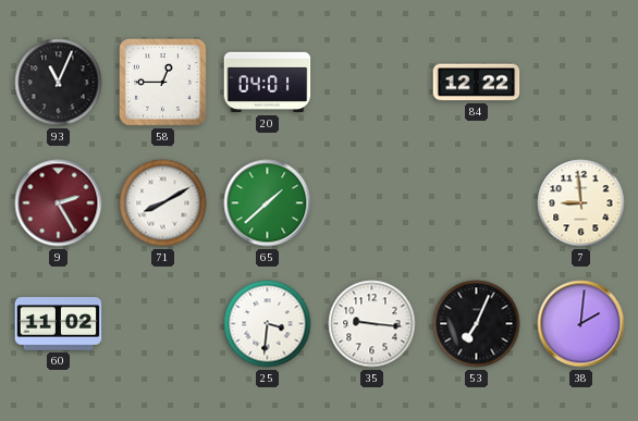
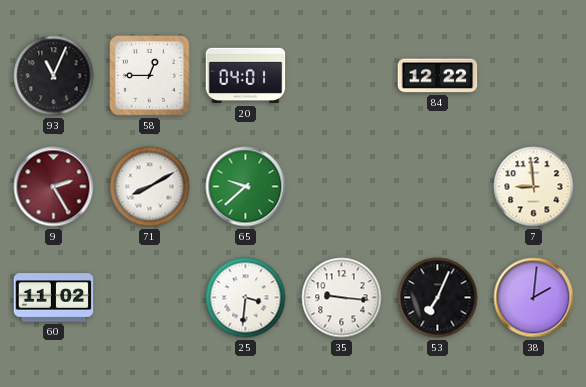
65: 1:38 -> 9:38
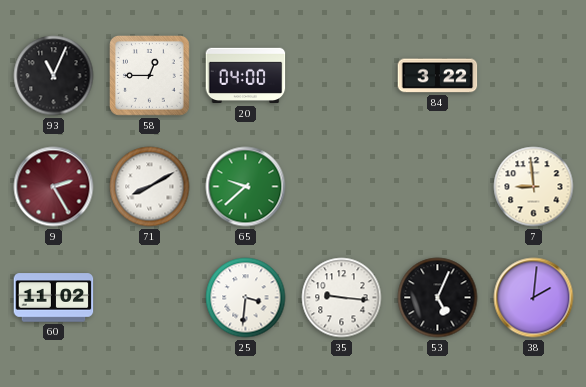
20: 04:01 -> 04:00
84: 12:22 -> 3:22
53: 7:04 -> 5:04
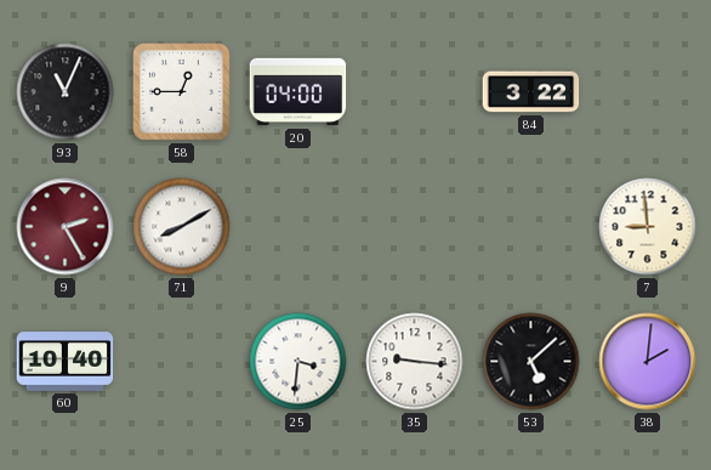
65: 9:38 -> none
60: 11:02 -> 10:40
53: 5:04 -> 5:08
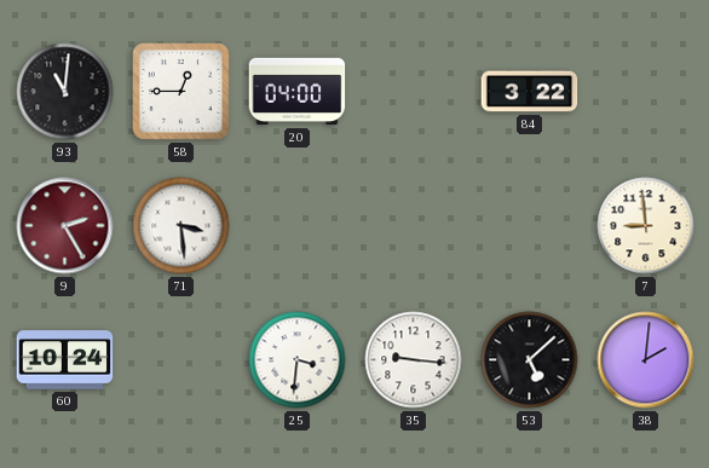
93: 11:04 -> 11:01
71: 8:10 -> 3:29
60: 10:40 -> 10:24
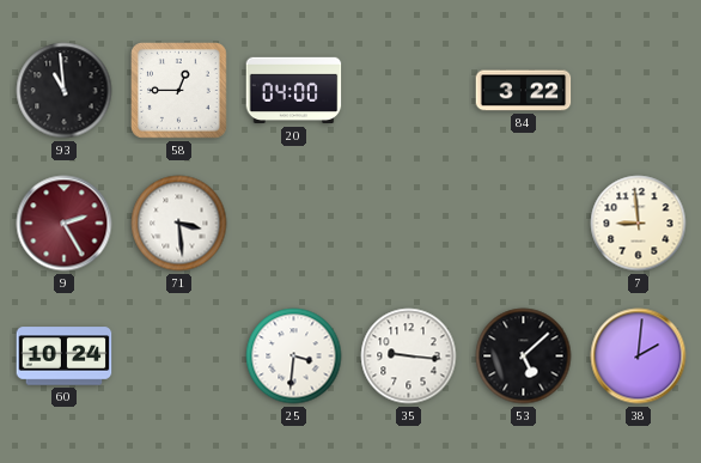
93: 11:01 -> 10:59
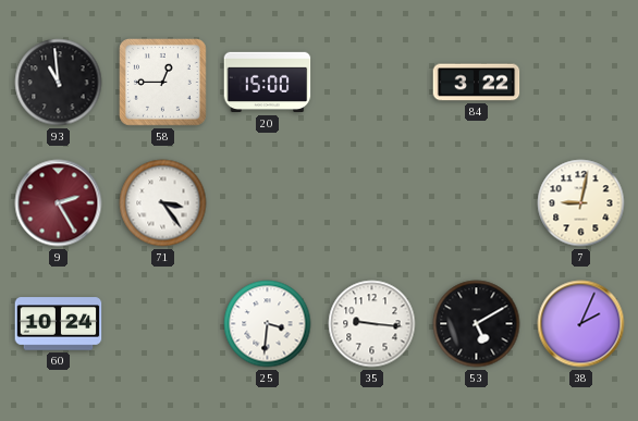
20: 04:00 -> 15:00
71: 3:29 -> 3:24
7: 8:59 -> 9:02
53: 5:08 -> 5:10
38: 2:01 -> 2:04
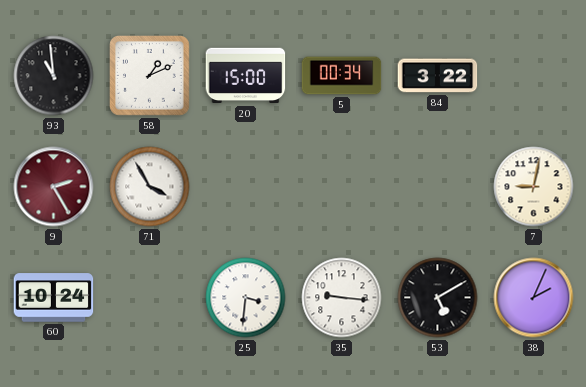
58: 12:45 -> 1:11
5: none -> 00:34
71: 3:24 -> 3:55
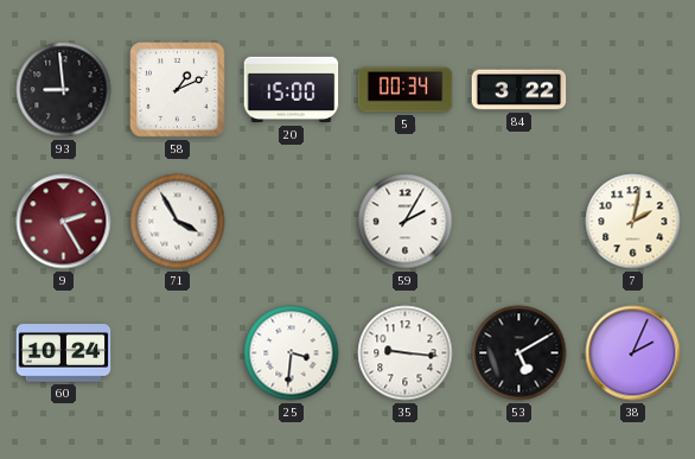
93: 10:59 -> 8:59
59: none -> 2:05
7: 9:02 -> 2:02
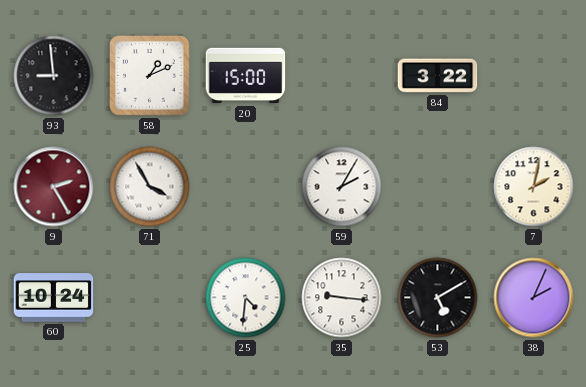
5: 00:34 -> none
25: 3:31 -> 4:31
